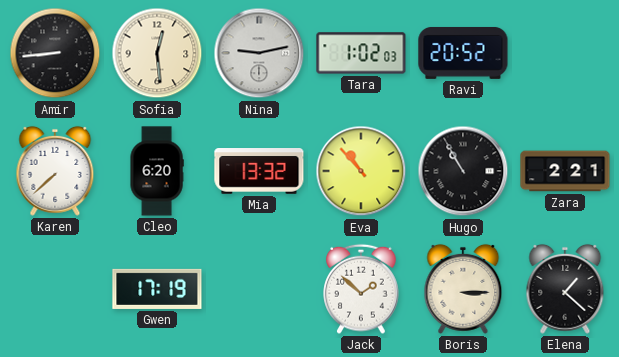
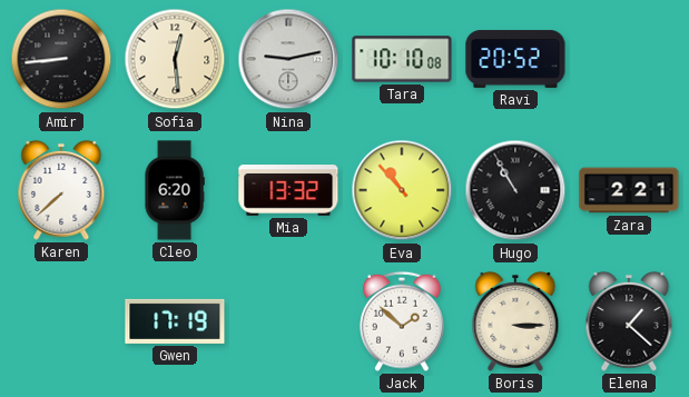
Tara: 1:02 -> 10:10
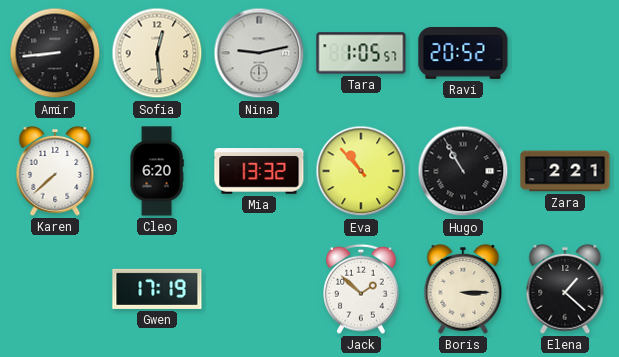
Tara: 10:10 -> 1:05
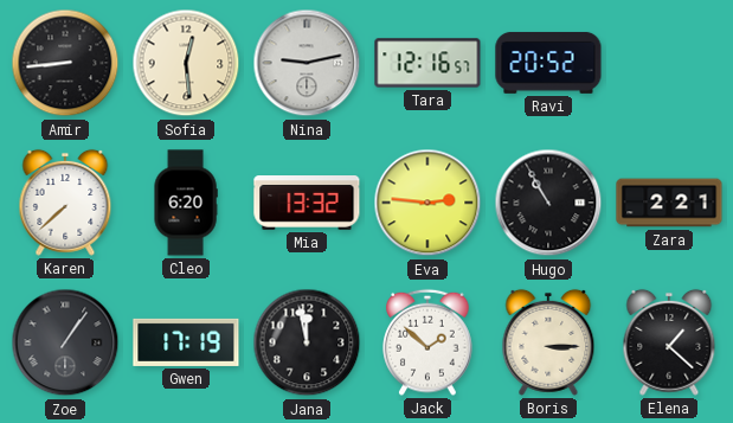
Tara: 1:05 -> 12:16
Eva: 10:53 -> 2:46
Zoe: none -> 1:06
Jana: none -> 11:58
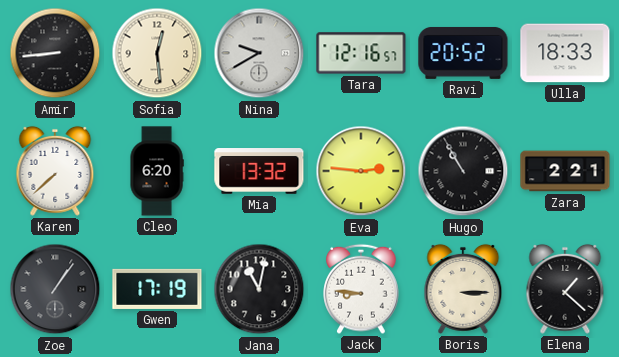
Nina: 9:13 -> 9:40
Ulla: none -> 18:33
Jana: 11:58 -> 11:02
Jack: 1:52 -> 8:46
